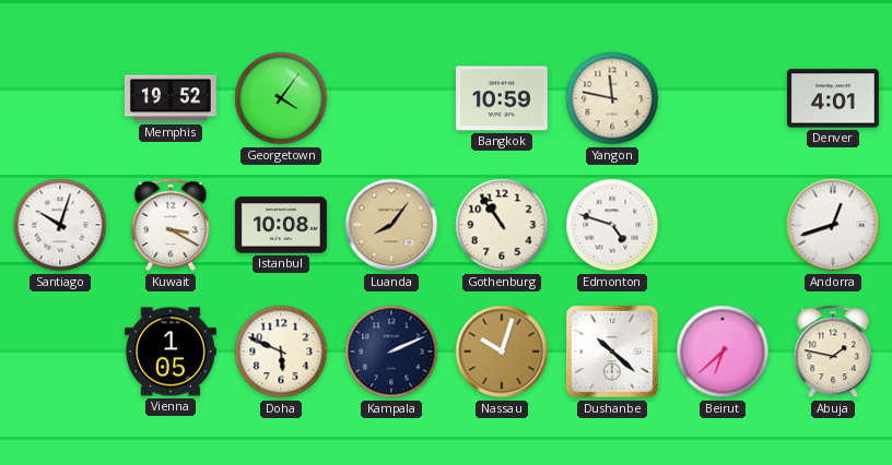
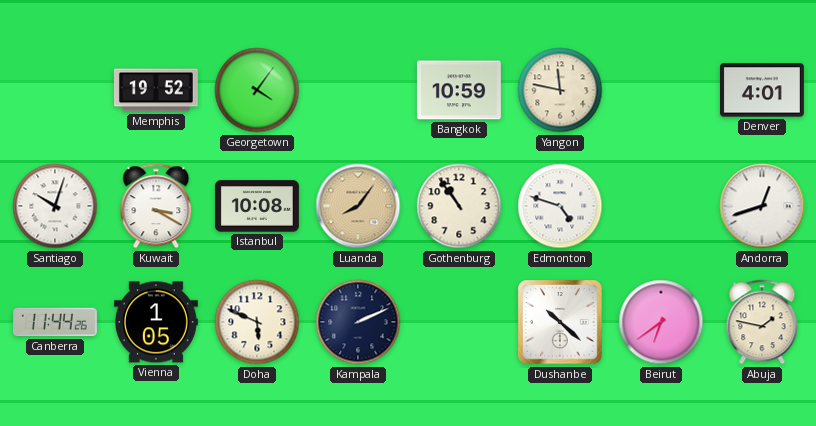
Canberra: none -> 11:44
Nassau: 10:03 -> none
Beirut: 6:38 -> 6:39
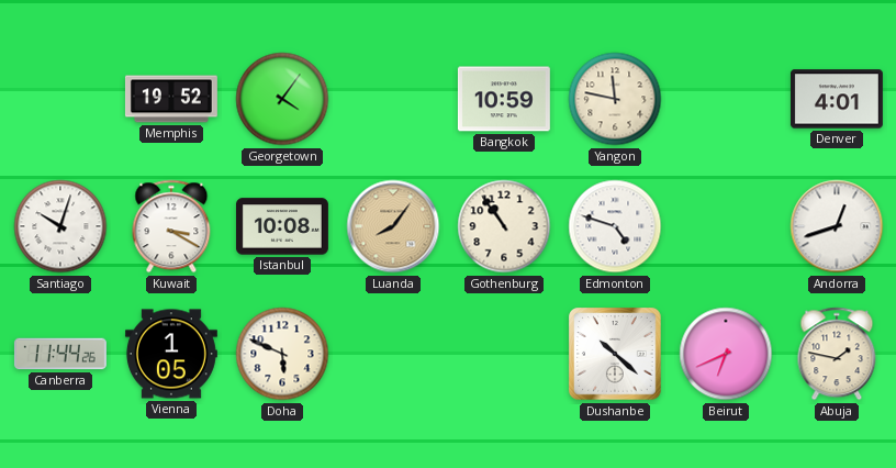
Kampala: 2:11 -> none
Beirut: 6:39 -> 6:41
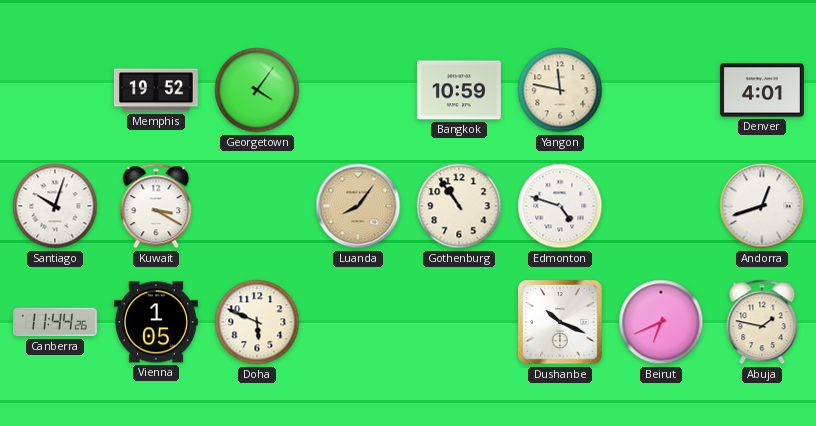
Istanbul: 10:08 -> none
Dushanbe: 10:22 -> 10:19
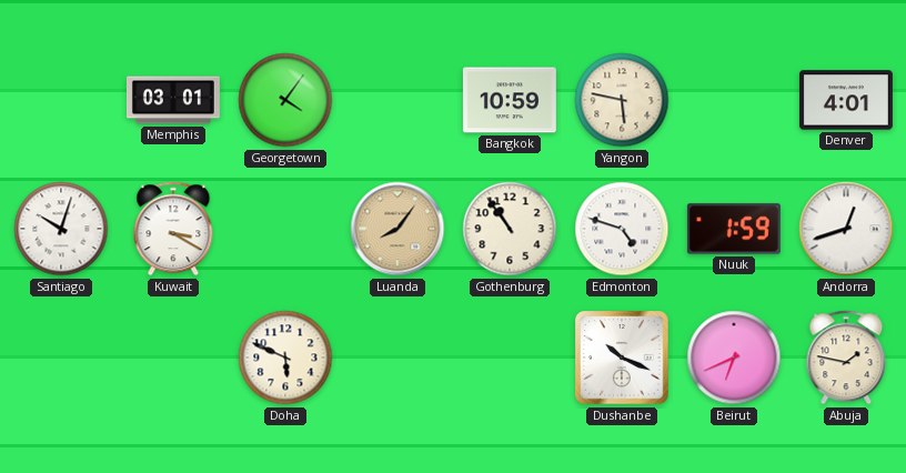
Memphis: 19:52 -> 03:01
Yangon: 11:47 -> 5:47
Nuuk: none -> 1:59
Canberra: 11:44 -> none
Vienna: 1:05 -> none
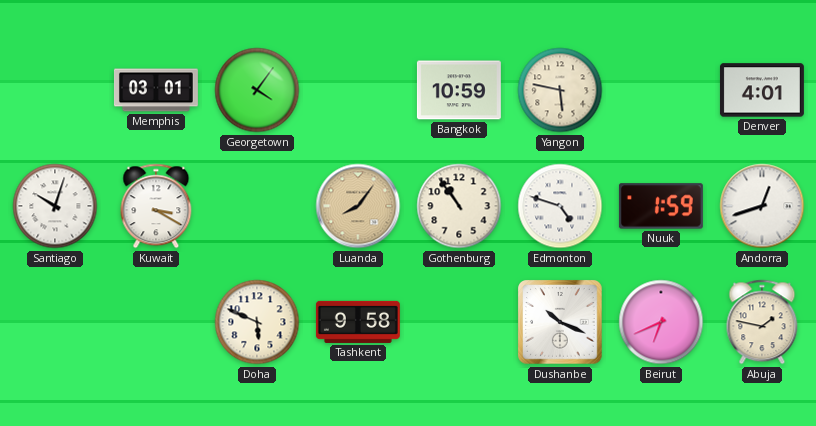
Tashkent: none -> 9:58
